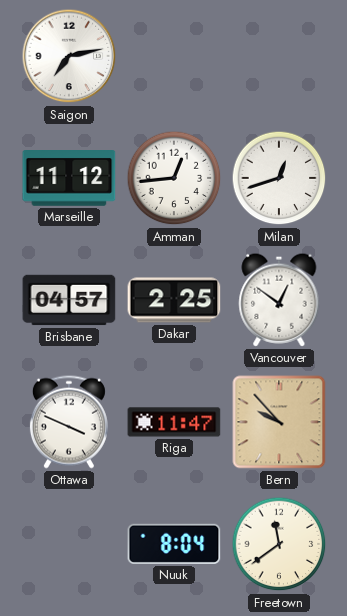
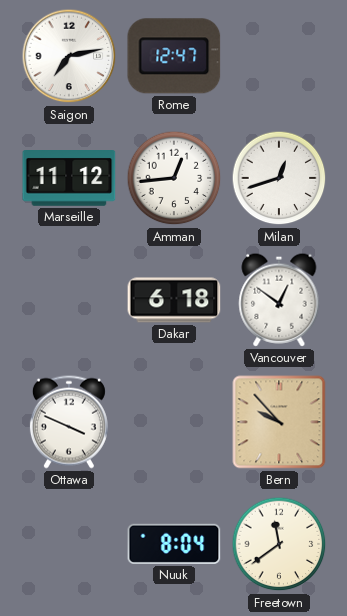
Rome: none -> 12:47
Brisbane: 04:57 -> none
Dakar: 2:25 -> 6:18
Riga: 11:47 -> none
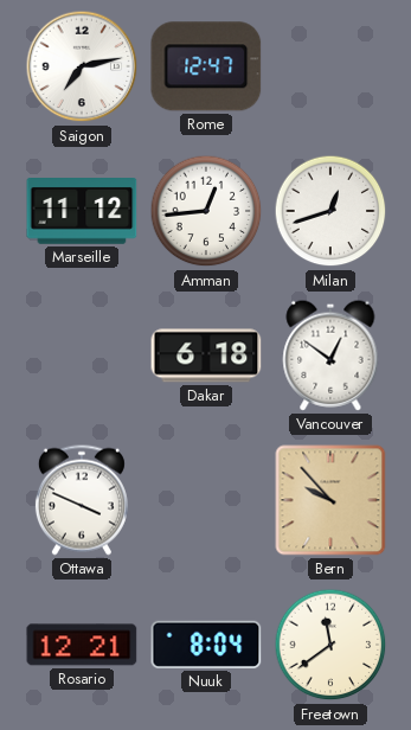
Rosario: none -> 12:21
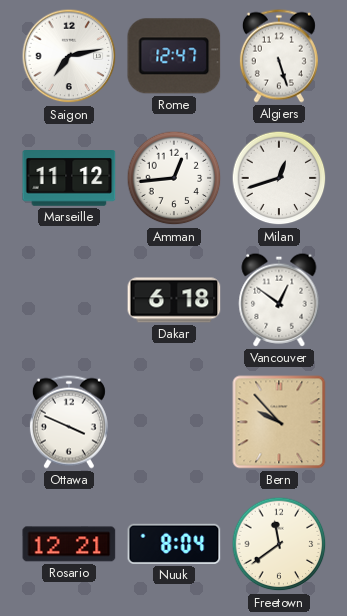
Algiers: none -> 5:27
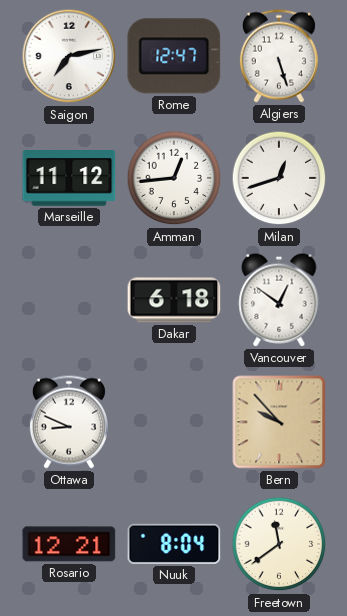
Ottawa: 3:49 -> 8:49
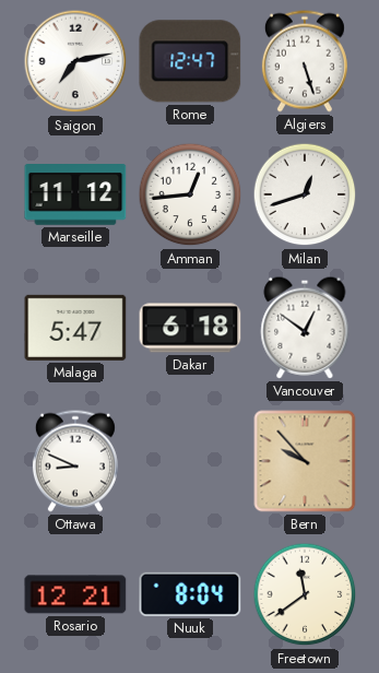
Malaga: none -> 5:47
